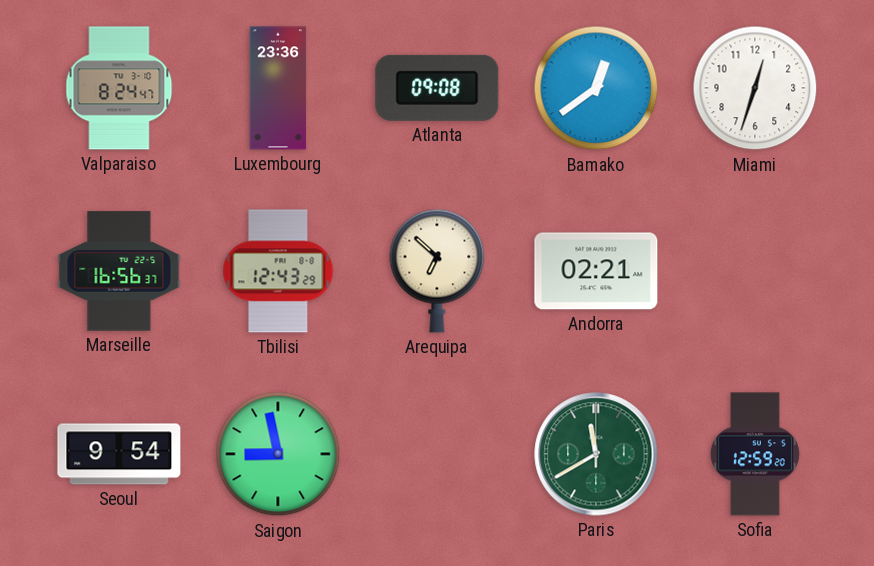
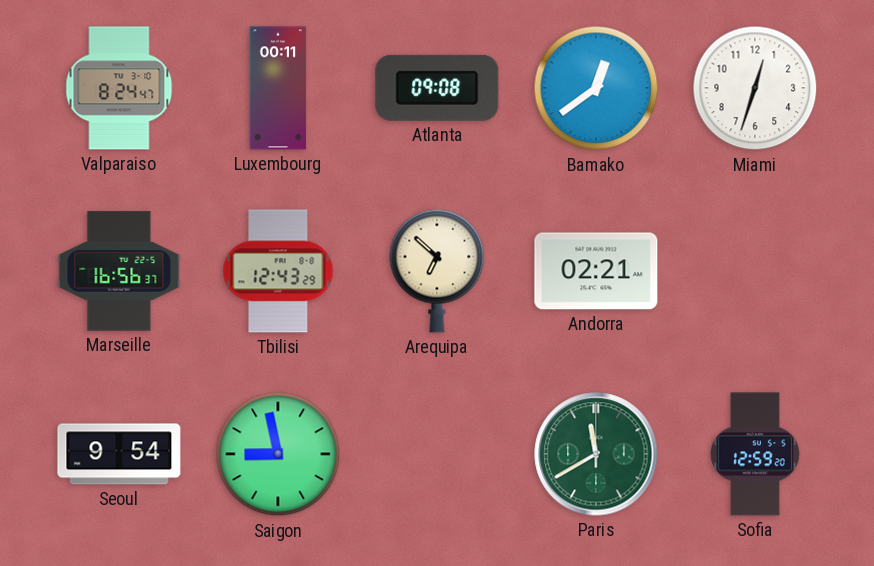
Luxembourg: 23:36 -> 00:11
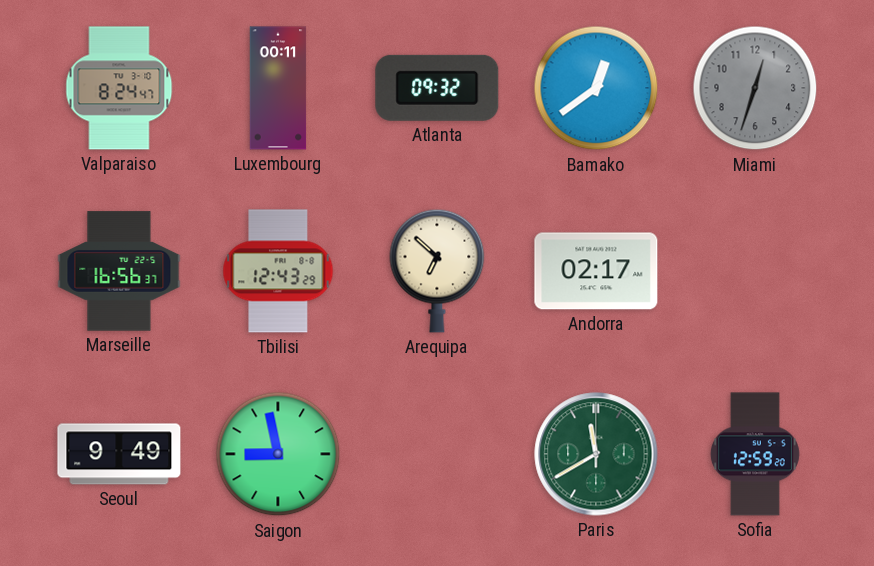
Atlanta: 09:08 -> 09:32
Miami dial: white -> grey
Andorra: 02:21 -> 02:17
Seoul: 9:54 -> 9:49
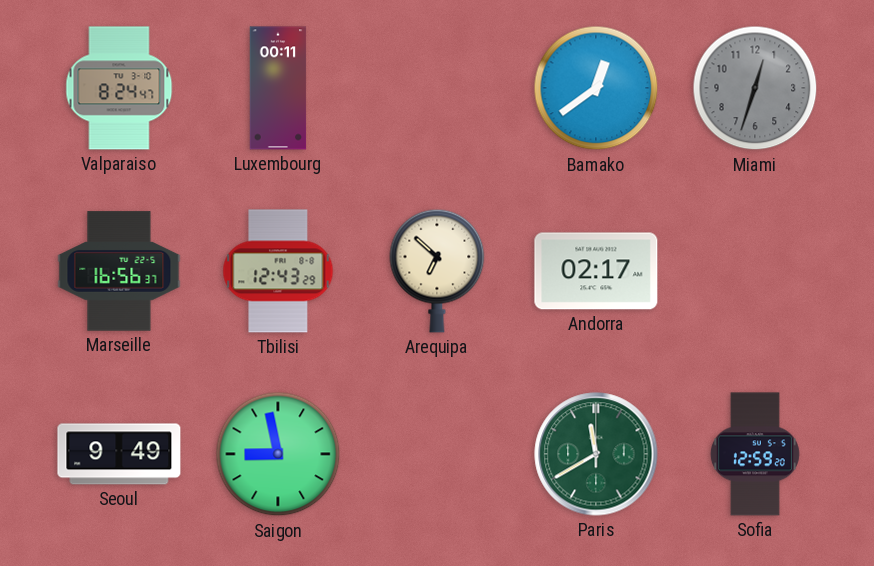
Atlanta: 09:32 -> none
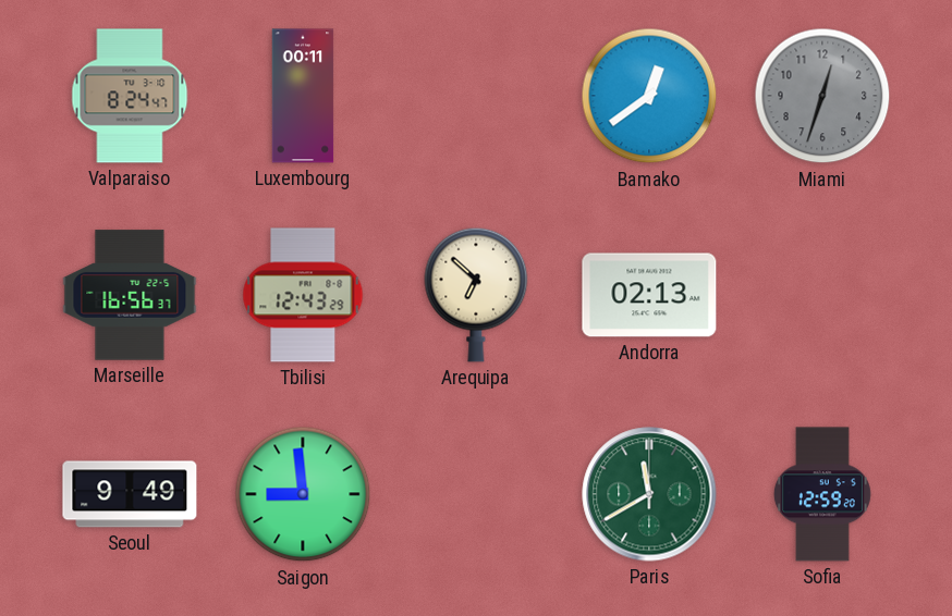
Andorra: 02:17 -> 02:13
Saigon: 8:58 -> 8:59
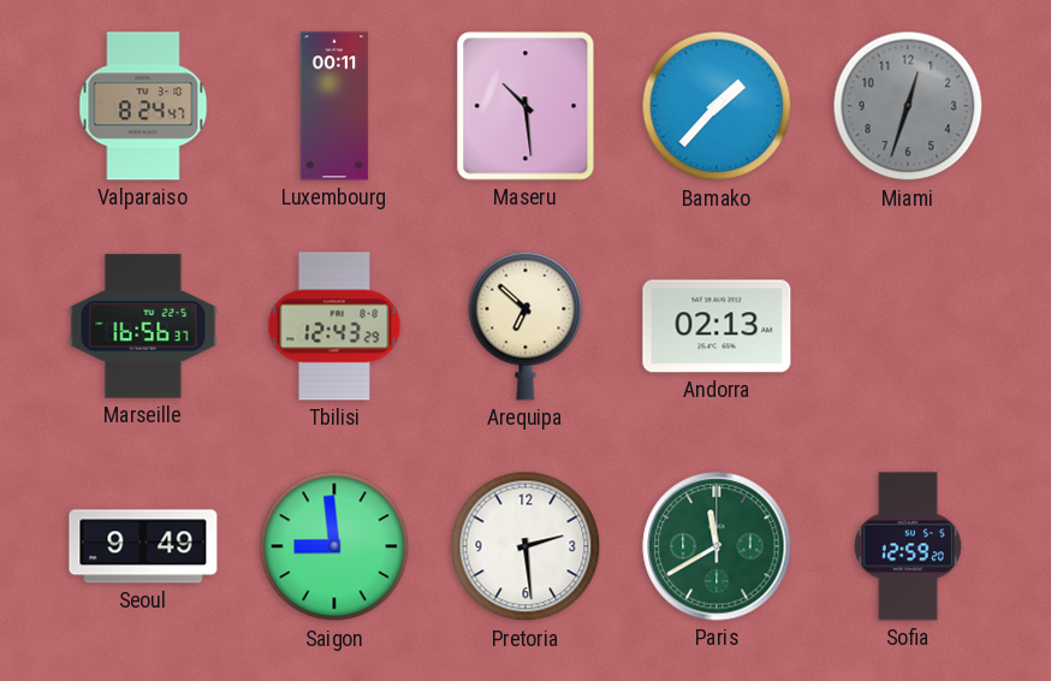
Maseru: none -> 10:29
Bamako: 12:39 -> 1:37
Pretoria: none -> 2:29
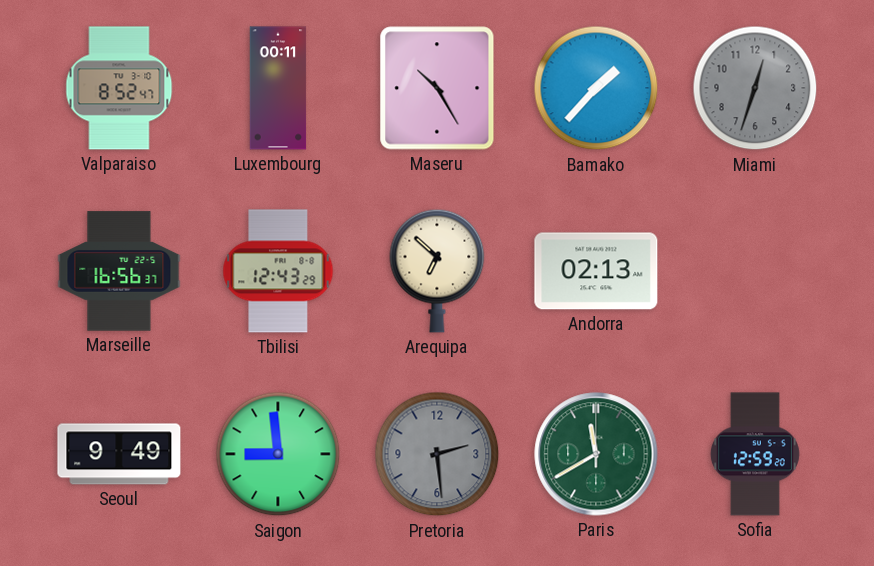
Valparaiso: 8:24 -> 8:52
Maseru: 10:29 -> 10:25
Pretoria dial: white -> grey
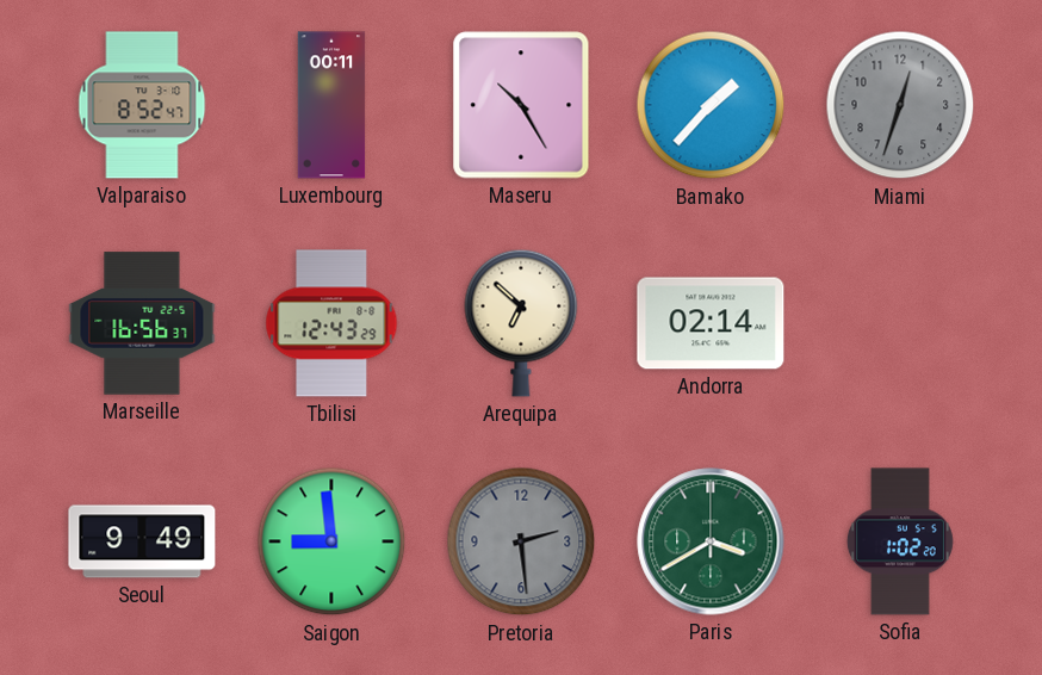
Andorra: 02:13 -> 02:14
Paris: 11:40 -> 3:40
Sofia: 12:59 -> 1:02
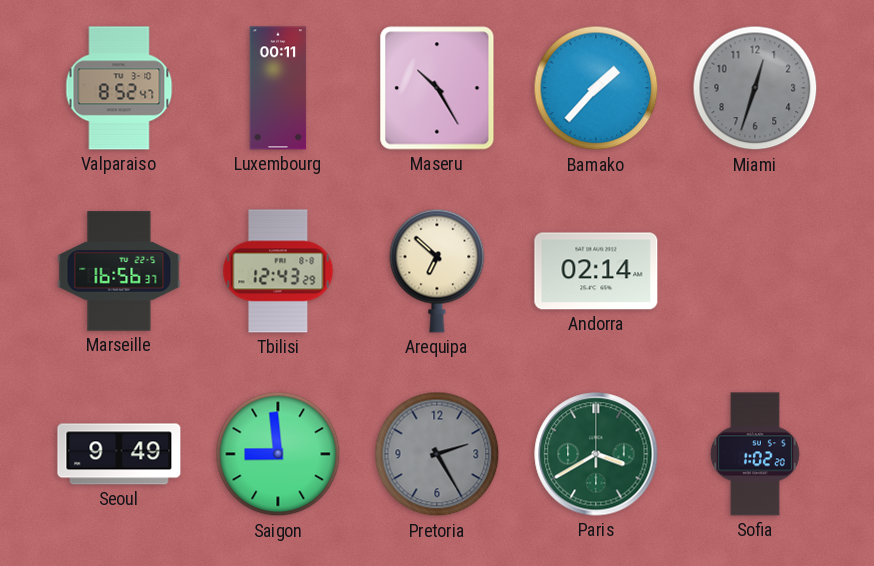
Pretoria: 2:29 -> 2:25
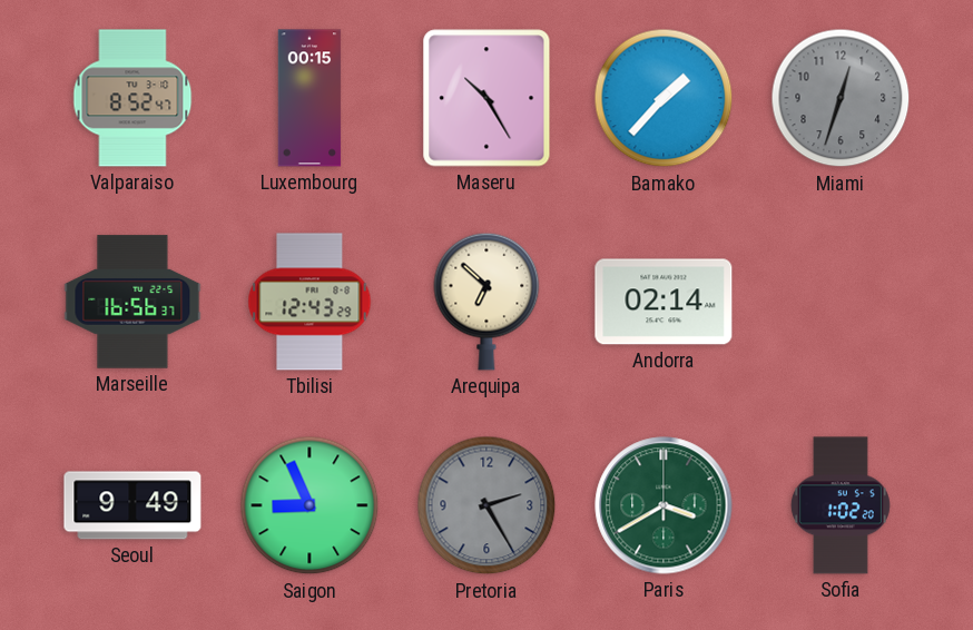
Luxembourg: 00:11 -> 00:15
Saigon: 8:59 -> 8:56
